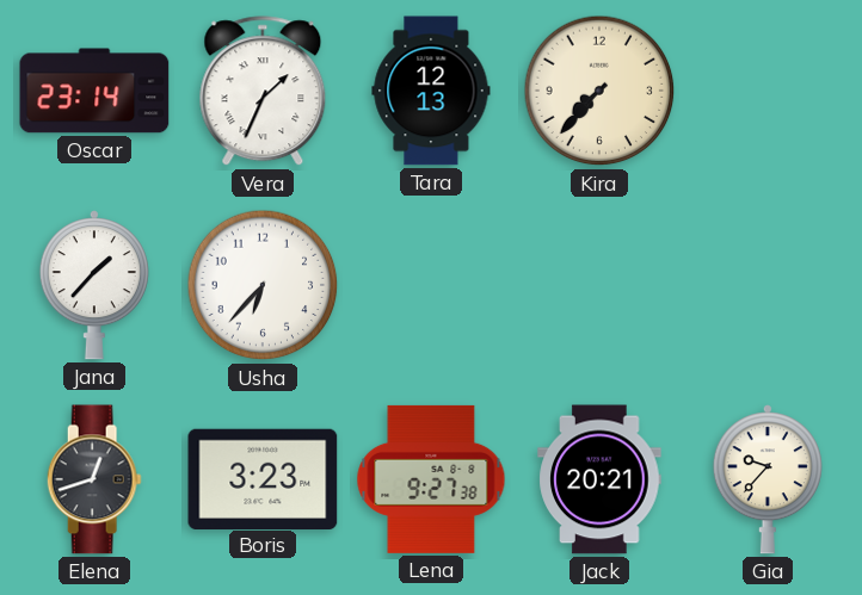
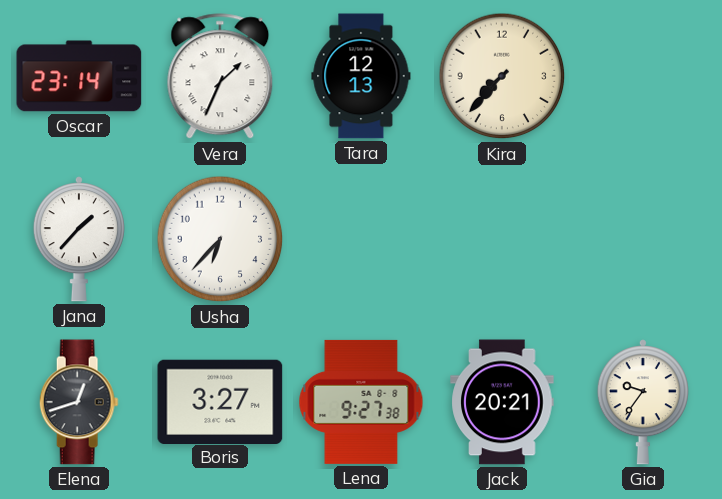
Boris: 3:23 -> 3:27
Gia: 9:37 -> 9:36
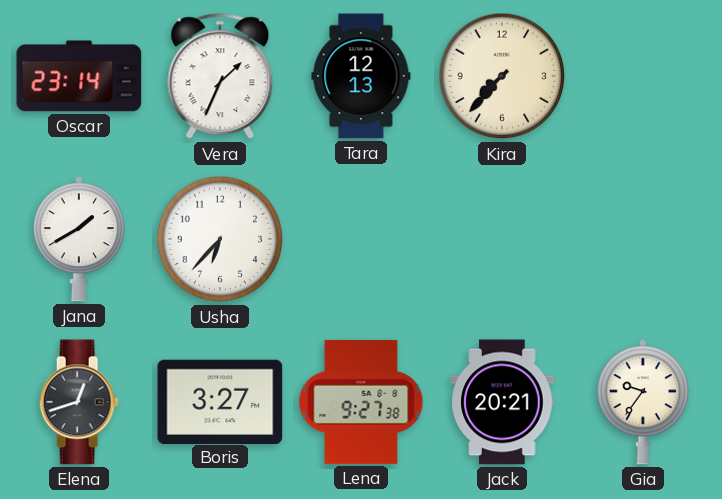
Jana: 1:37 -> 1:40
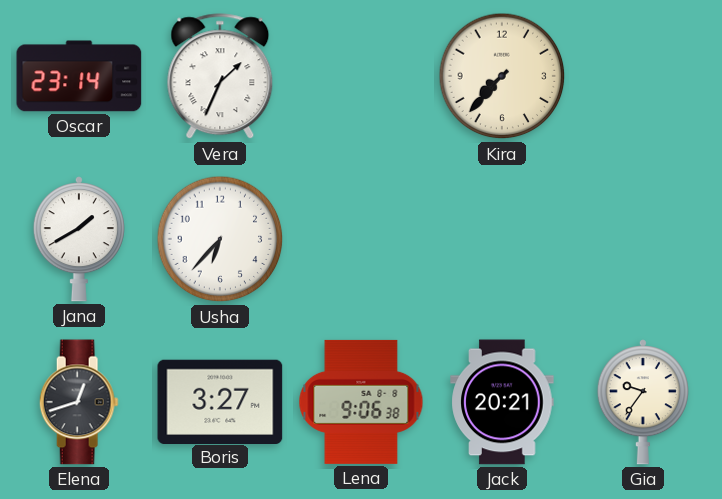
Tara: 12:13 -> none
Lena: 9:27 -> 9:06
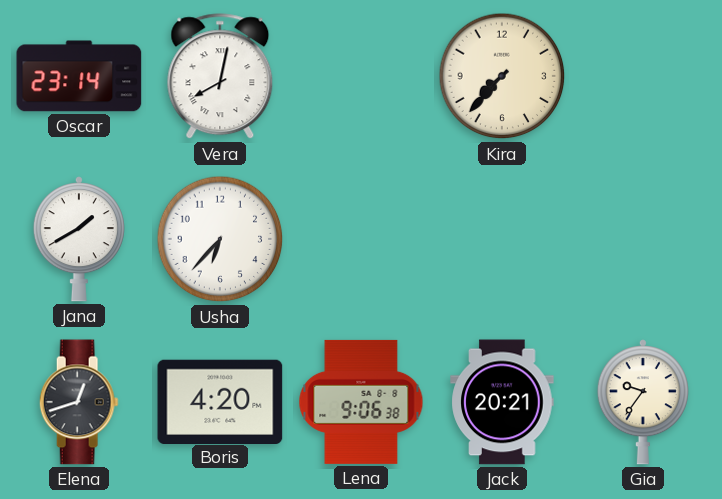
Vera: 1:34 -> 8:02
Boris: 3:27 -> 4:20
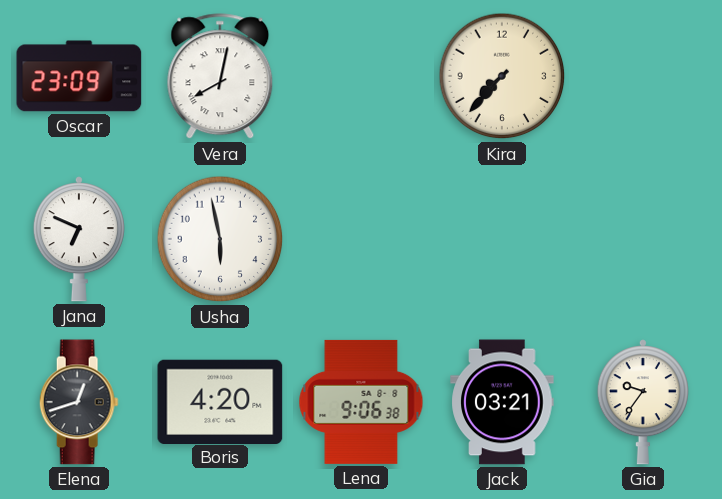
Oscar: 23:14 -> 23:09
Jana: 1:40 -> 6:49
Usha: 6:37 -> 5:58
Jack: 20:21 -> 03:21
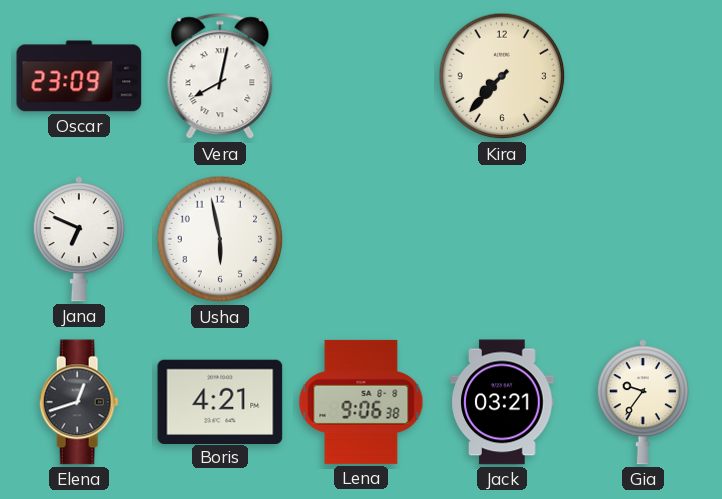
Boris: 4:20 -> 4:21
